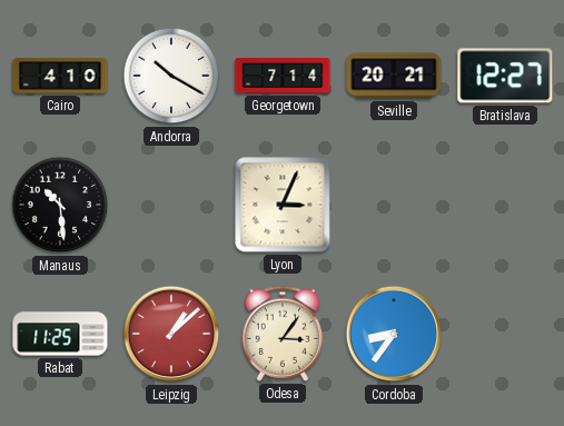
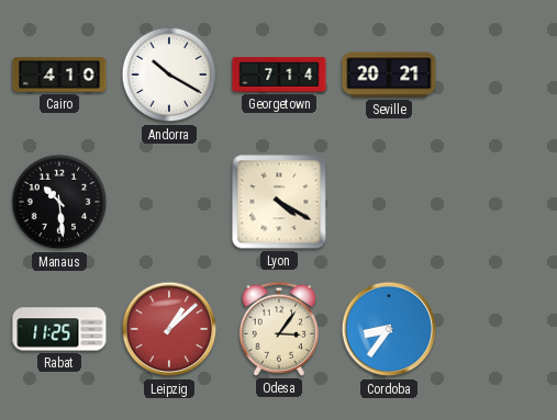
Bratislava: 12:27 -> none
Lyon: 3:04 -> 4:20
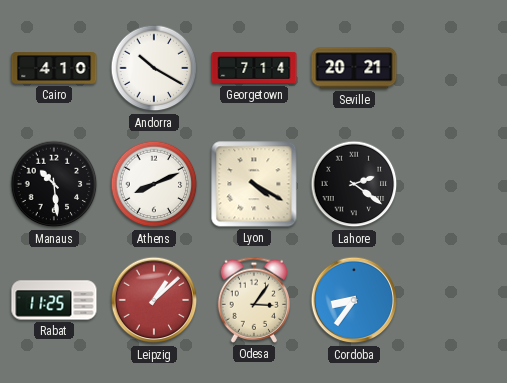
Athens: none -> 8:11
Lahore: none -> 2:21
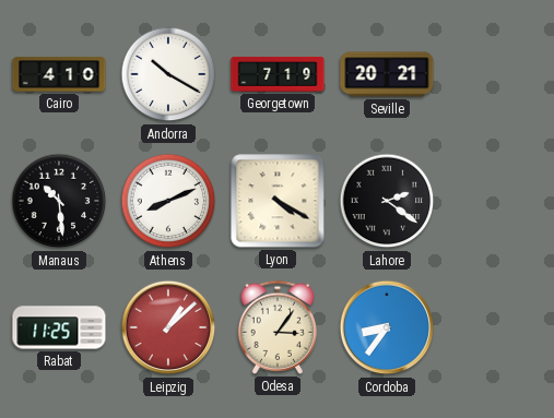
Georgetown: 7:14 -> 7:19
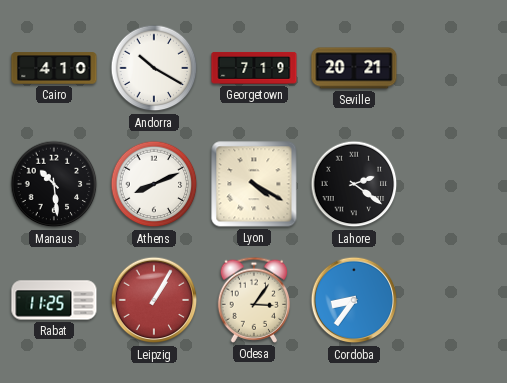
Leipzig: 1:08 -> 1:05
